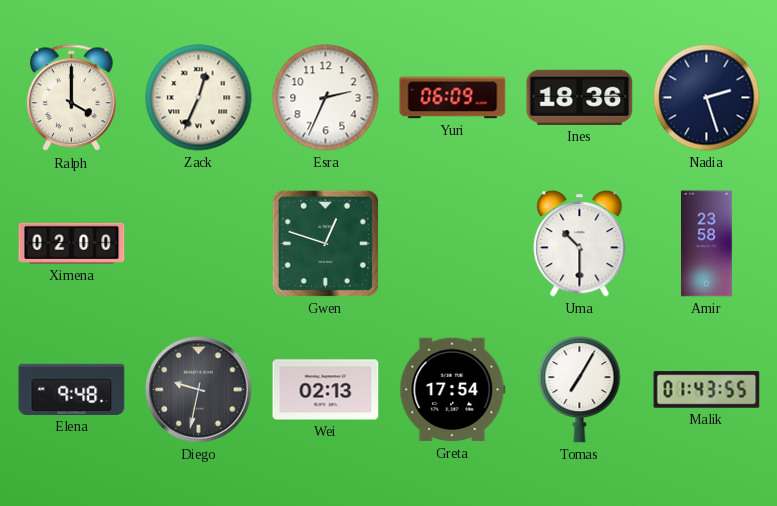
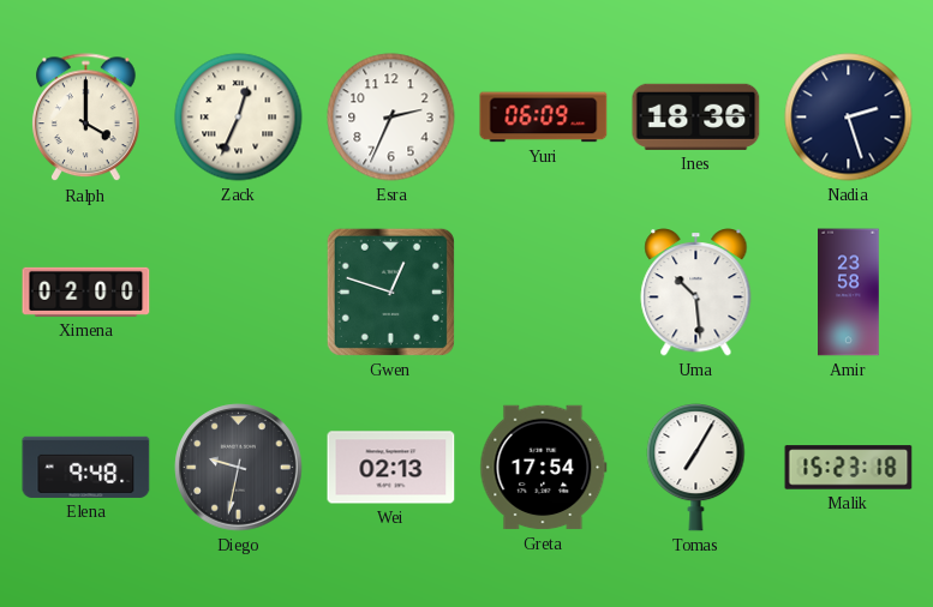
Uma: 10:30 -> 10:29
Malik: 01:43 -> 15:23
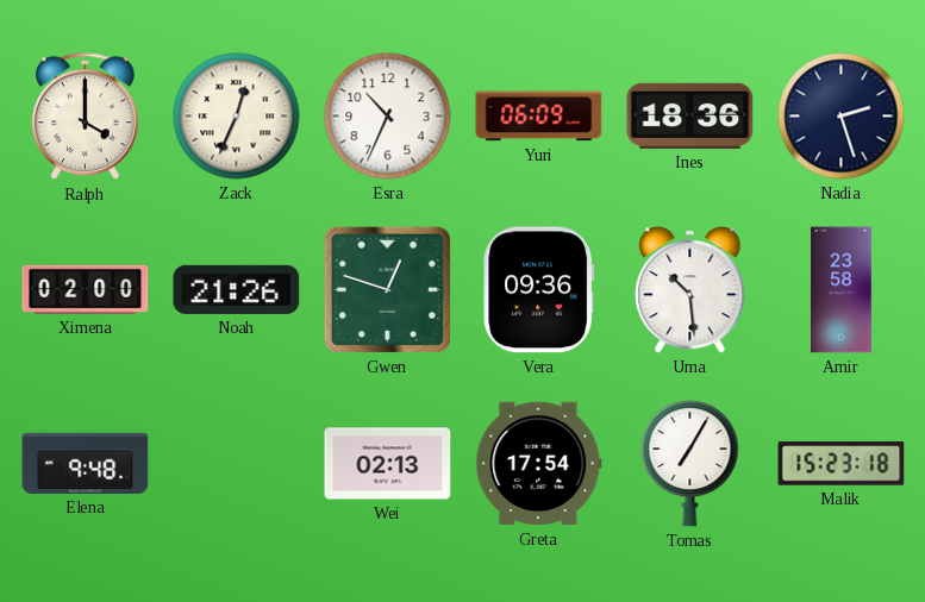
Esra: 2:34 -> 10:34
Noah: none -> 21:26
Vera: none -> 09:36
Diego: 9:32 -> none
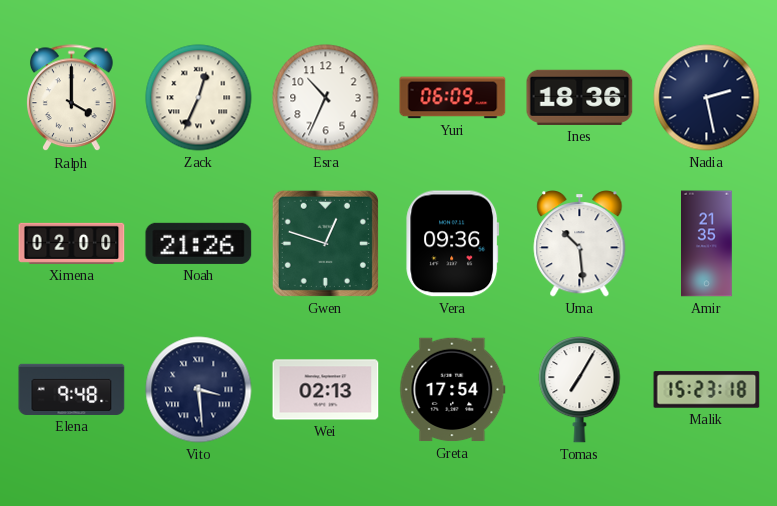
Nadia: 2:27 -> 2:28
Amir: 23:58 -> 21:35
Vito: none -> 3:29
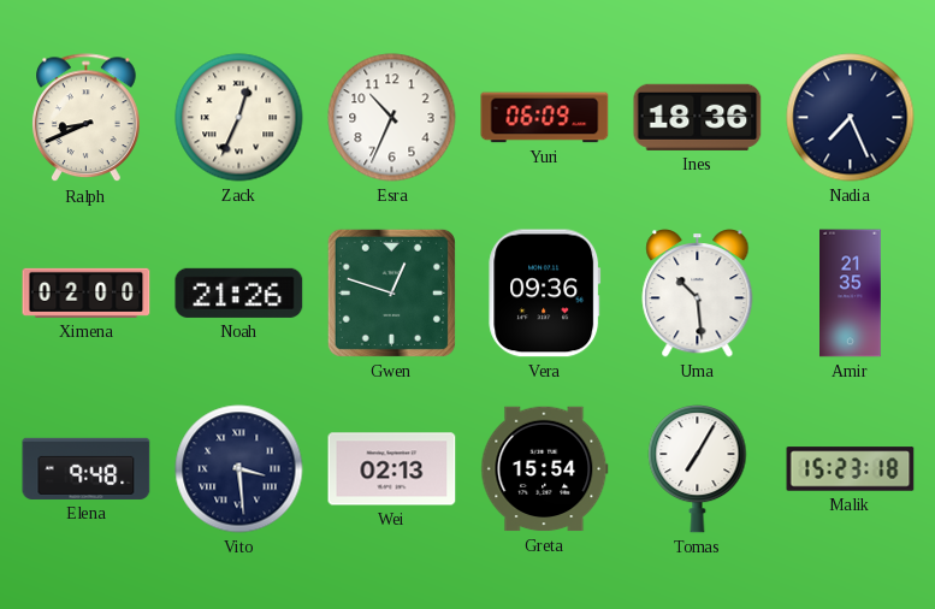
Ralph: 4:00 -> 8:41
Nadia: 2:28 -> 7:26
Greta: 17:54 -> 15:54
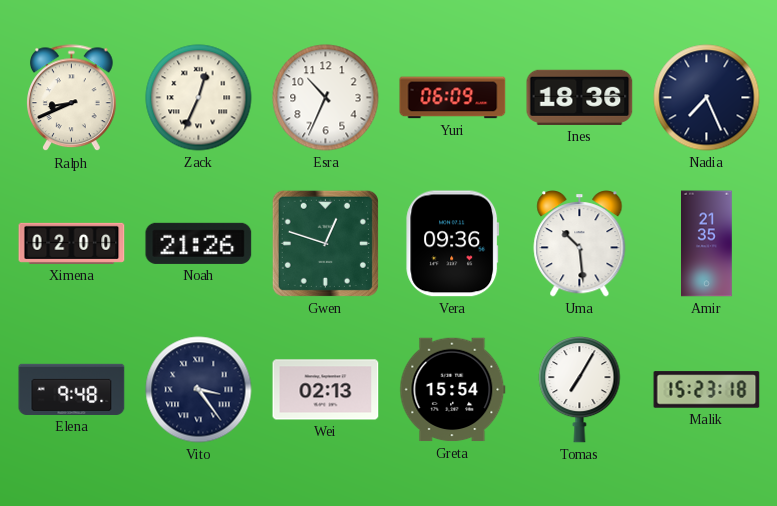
Vito: 3:29 -> 3:24
